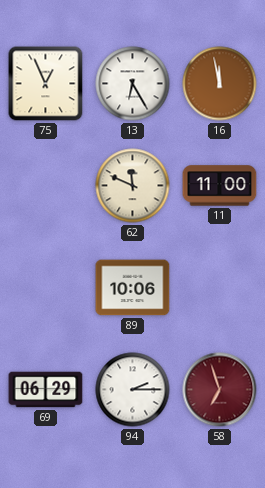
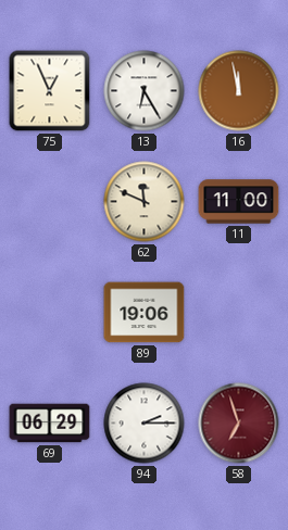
89: 10:06 -> 19:06
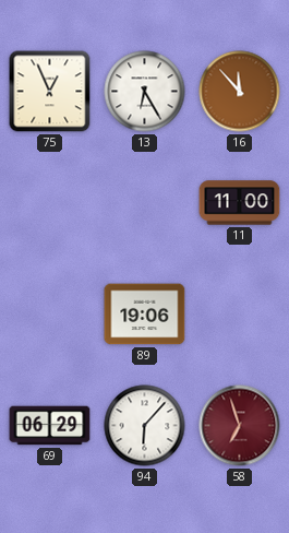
16: 11:58 -> 11:53
62: 11:49 -> none
94: 2:15 -> 6:07
